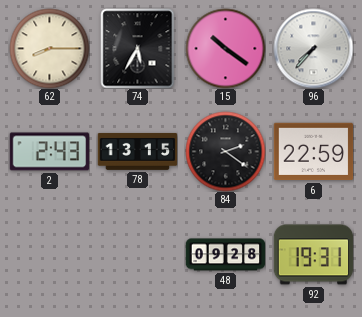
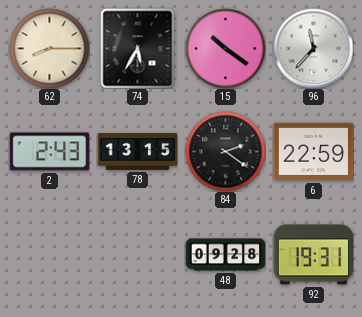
96: 7:37 -> 11:37
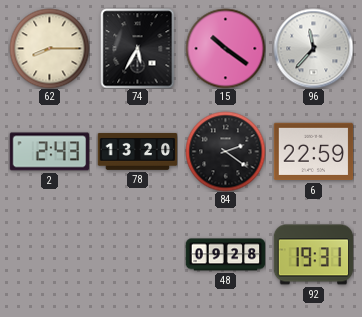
78: 13:15 -> 13:20
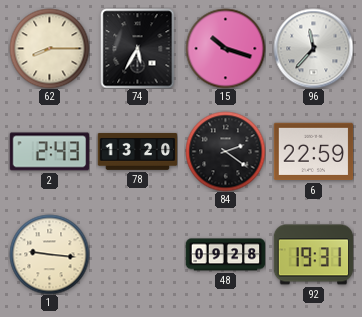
15: 10:21 -> 10:18
1: none -> 9:16
